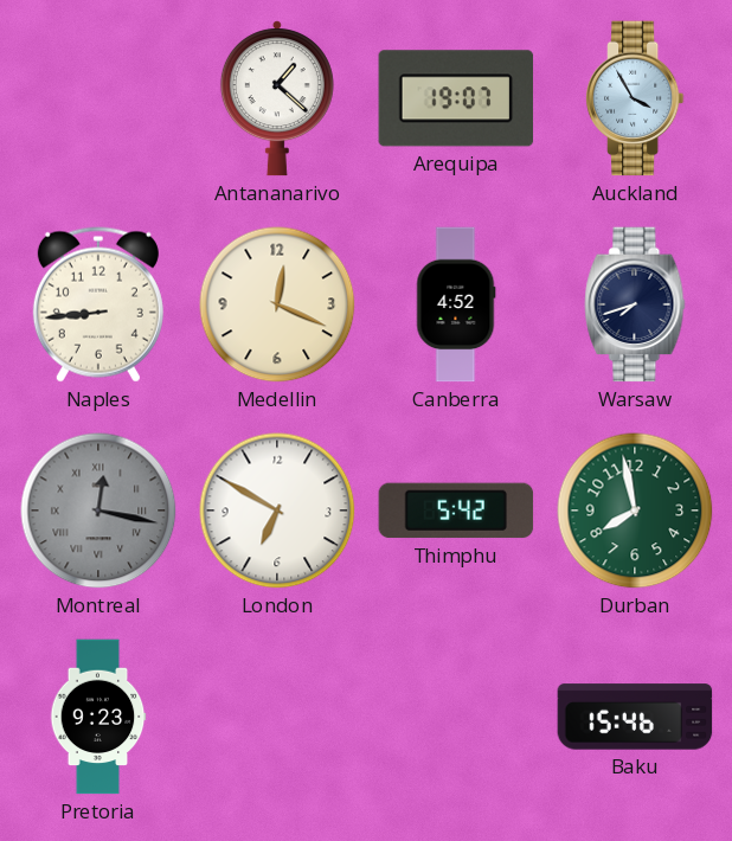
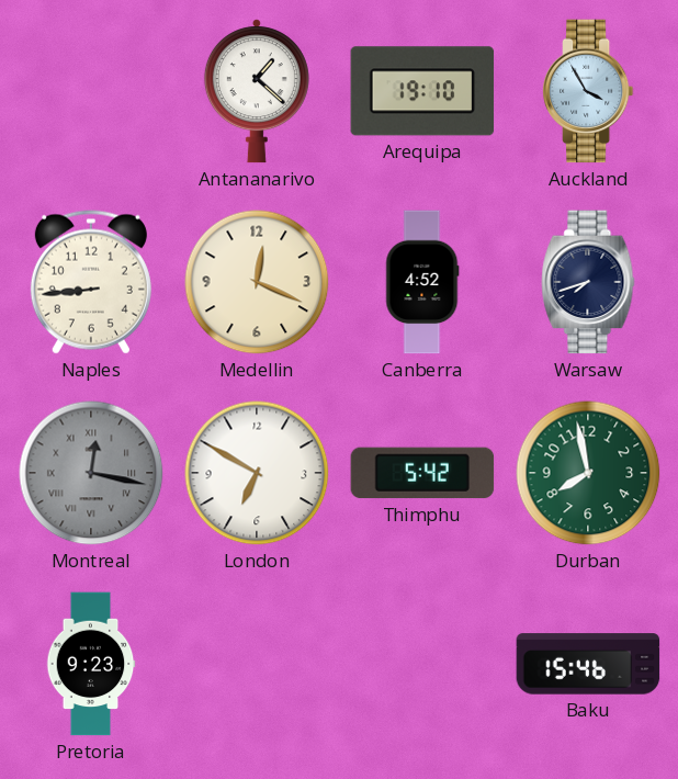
Arequipa: 19:07 -> 19:10
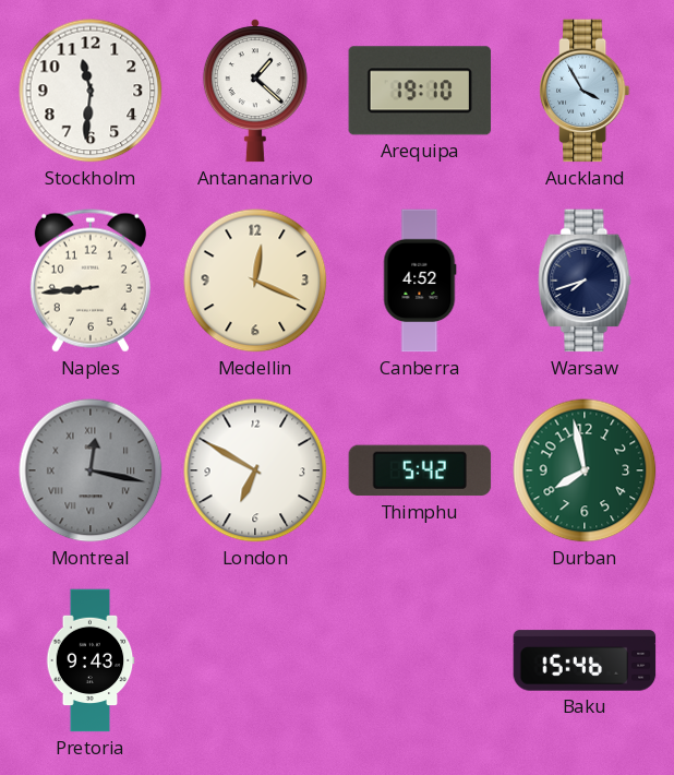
Stockholm: none -> 11:31
Pretoria: 9:23 -> 9:43
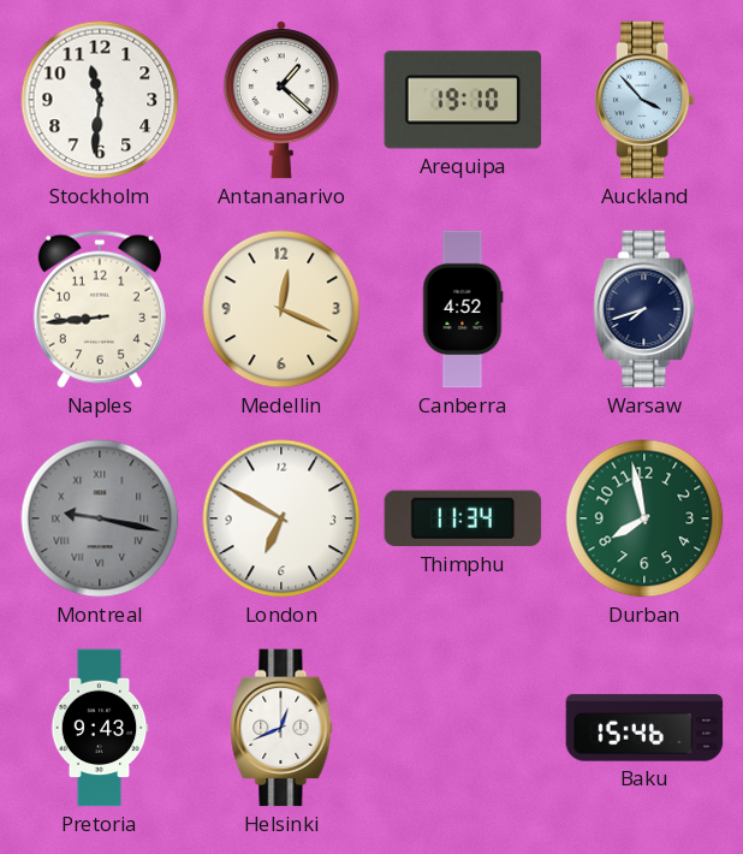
Auckland: 3:55 -> 3:53
Montreal: 12:17 -> 9:17
Thimphu: 5:42 -> 11:34
Helsinki: none -> 12:41
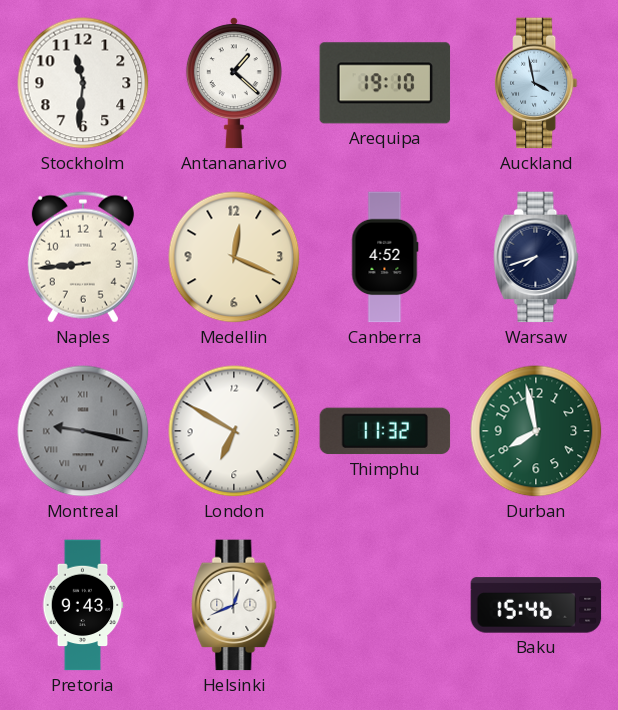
Auckland: 3:53 -> 3:58
Thimphu: 11:34 -> 11:32
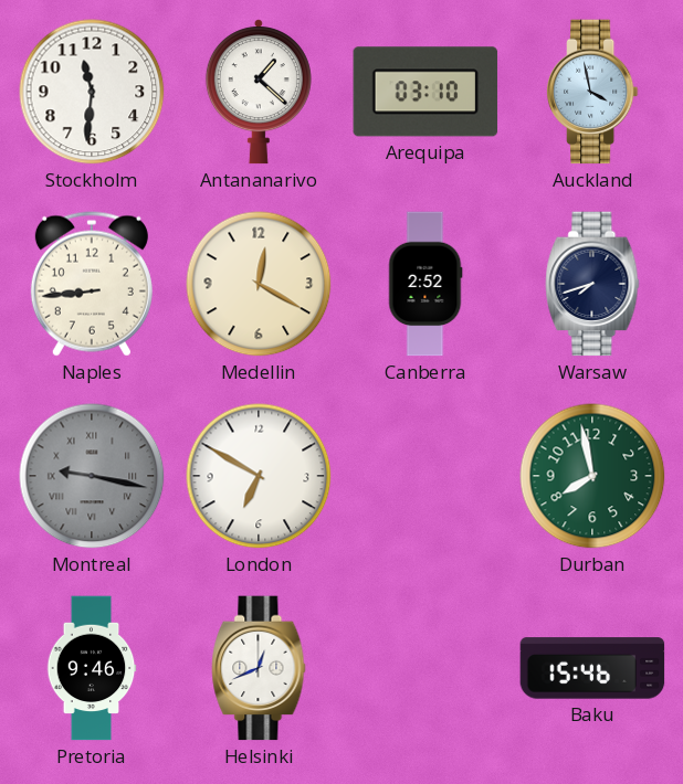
Arequipa: 19:10 -> 03:10
Medellin: 12:19 -> 12:20
Canberra: 4:52 -> 2:52
Thimphu: 11:32 -> none
Pretoria: 9:43 -> 9:46
